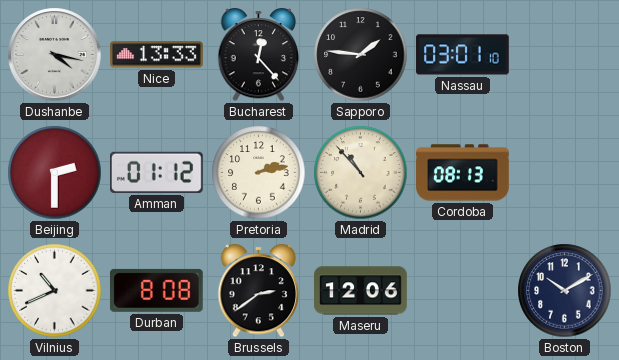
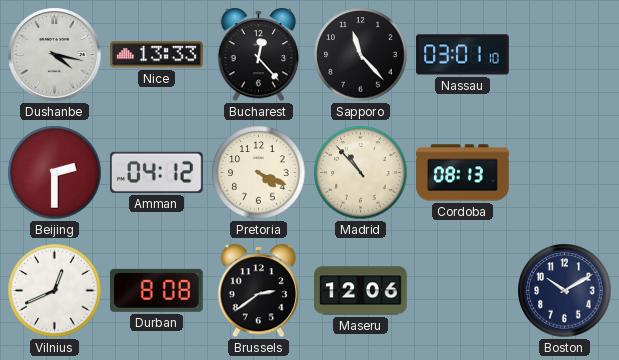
Sapporo: 1:46 -> 11:23
Amman: 01:12 -> 04:12
Pretoria: 2:13 -> 4:19
Vilnius: 10:41 -> 12:41
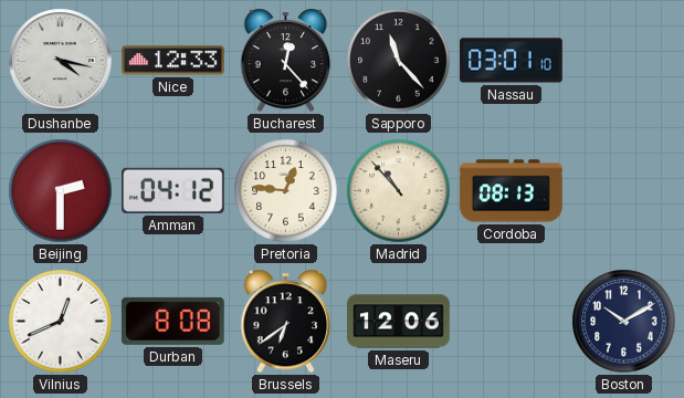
Nice: 13:33 -> 12:33
Pretoria: 4:19 -> 12:46
Brussels: 2:39 -> 6:39
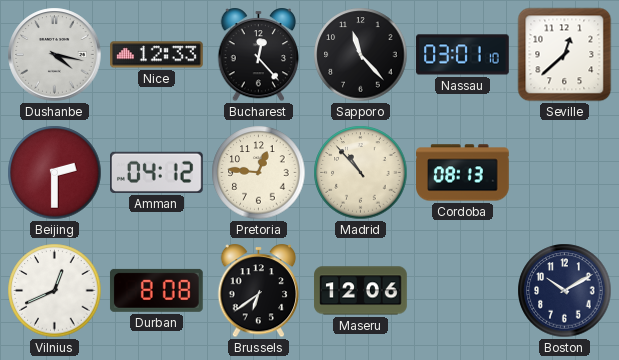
Seville: none -> 12:38
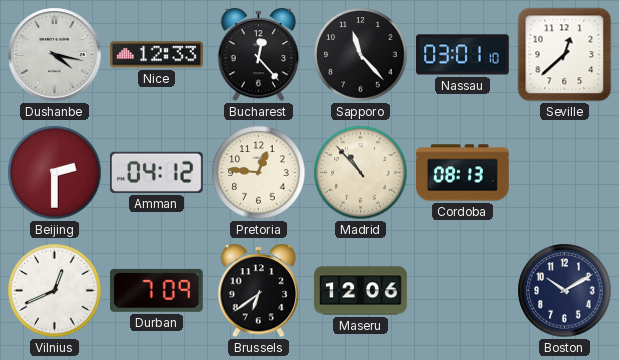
Durban: 8:08 -> 7:09
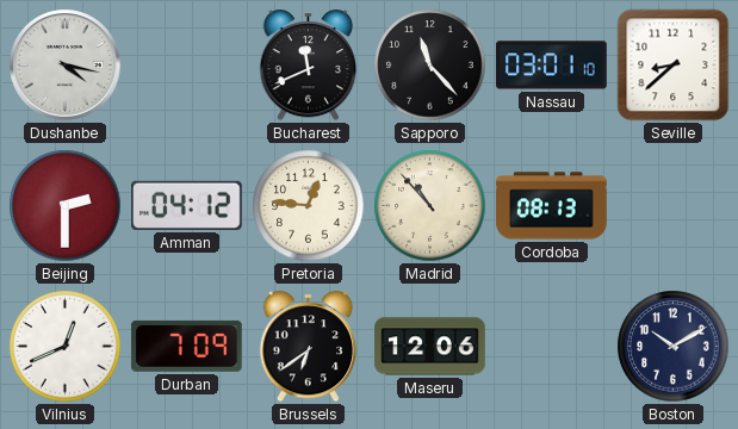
Nice: 12:33 -> none
Bucharest: 12:23 -> 11:41
Seville: 12:38 -> 8:38
